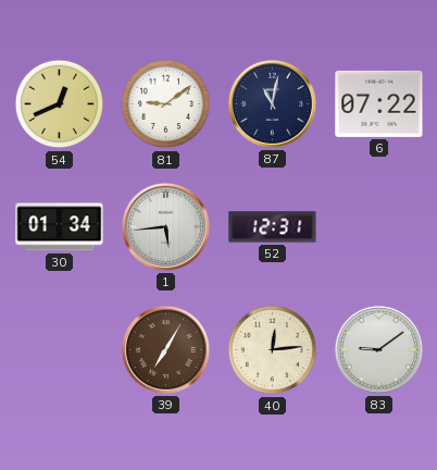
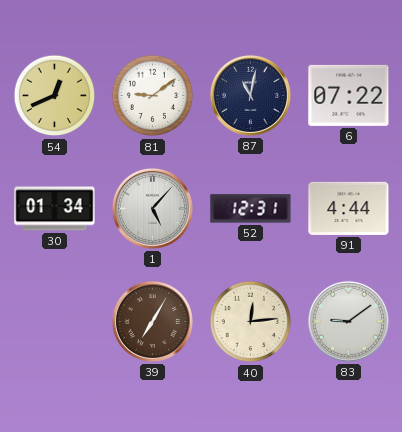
1: 5:44 -> 5:07
91: none -> 4:44
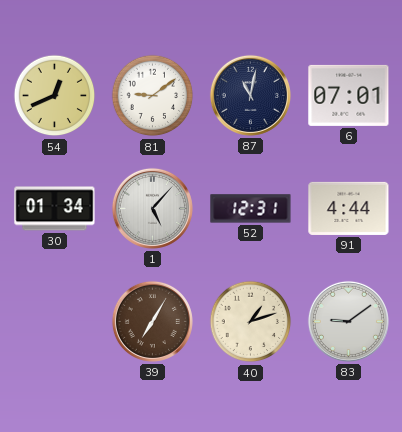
6: 07:22 -> 07:01
40: 12:14 -> 1:12
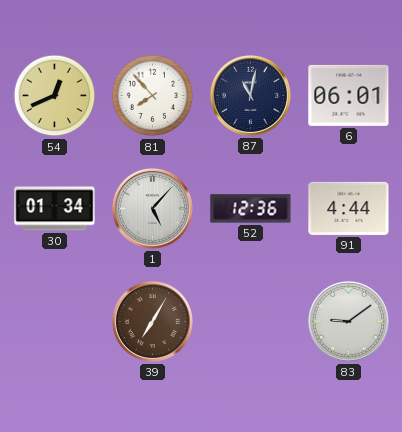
81: 9:09 -> 7:53
6: 07:01 -> 06:01
52: 12:31 -> 12:36
40: 1:12 -> none
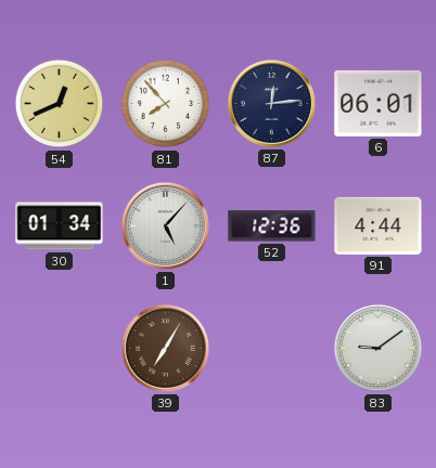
87: 11:02 -> 12:14
